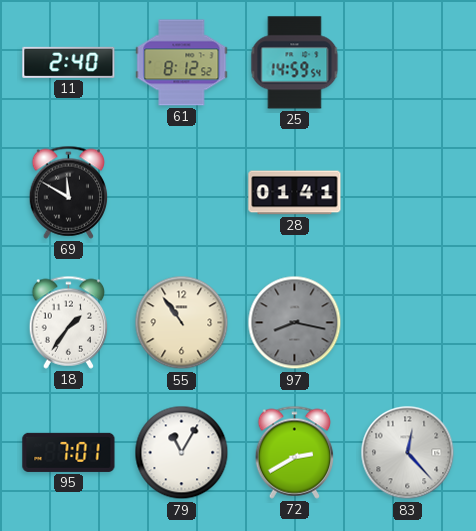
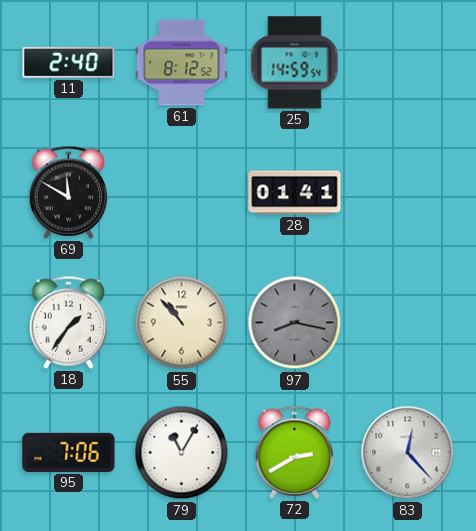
55: 10:54 -> 10:53
95: 7:01 -> 7:06
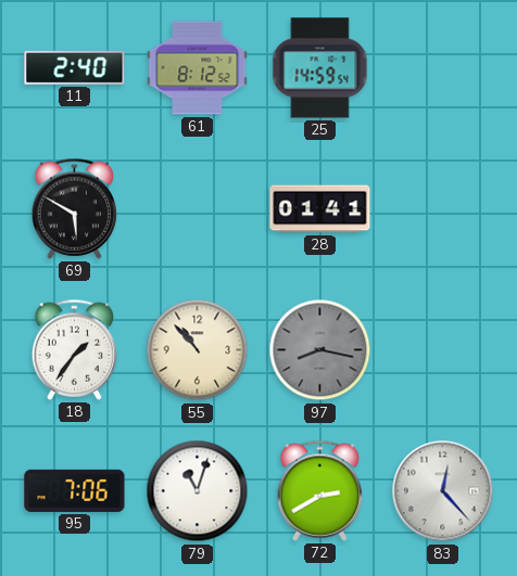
69: 11:50 -> 5:50
79: 11:05 -> 11:03
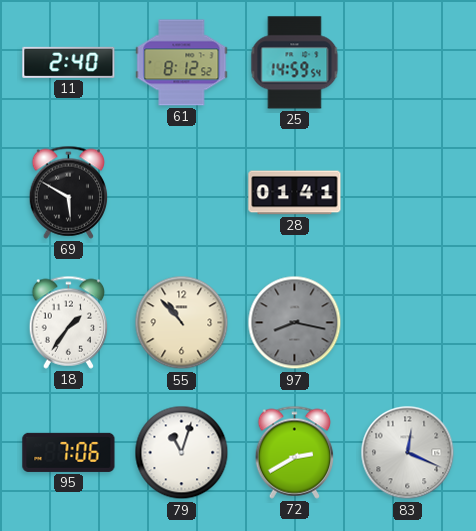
83: 12:23 -> 12:19
